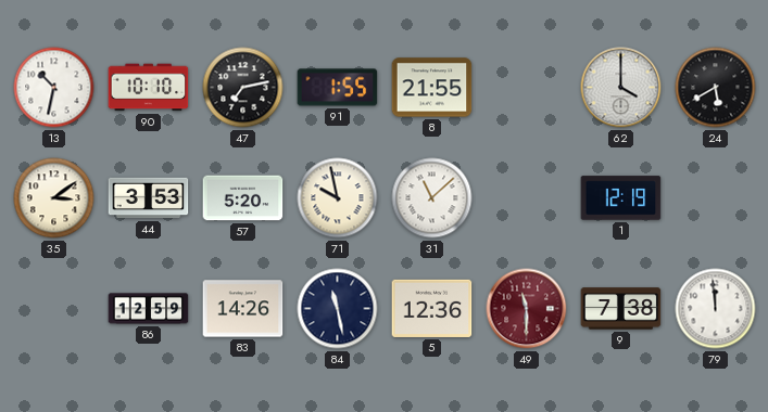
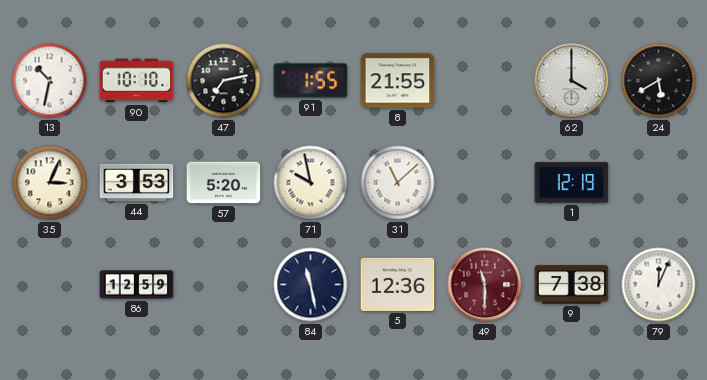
35: 3:09 -> 3:04
83: 14:26 -> none
79: 11:59 -> 12:04
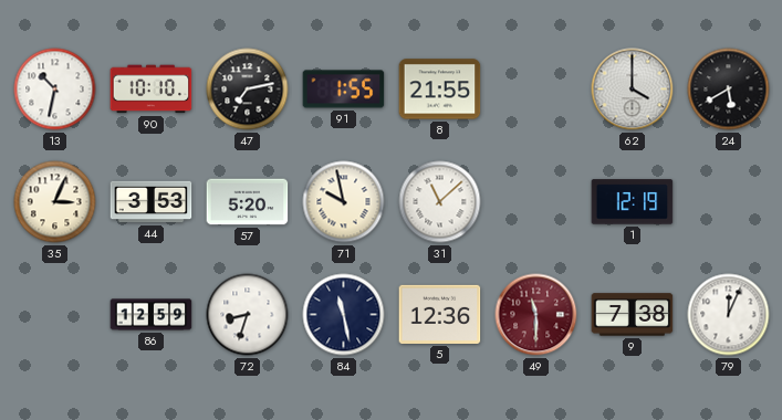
72: none -> 8:33
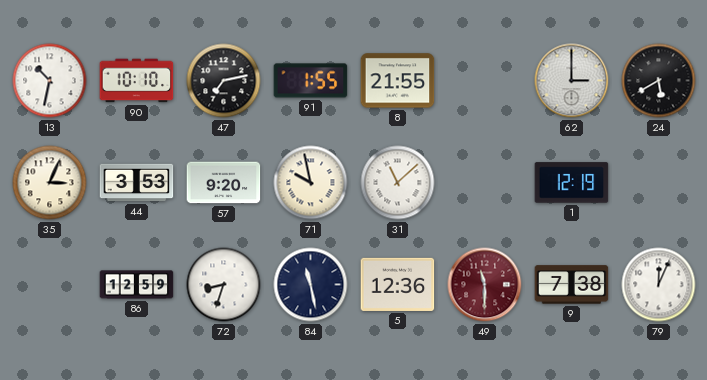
62: 4:00 -> 3:00
57: 5:20 -> 9:20
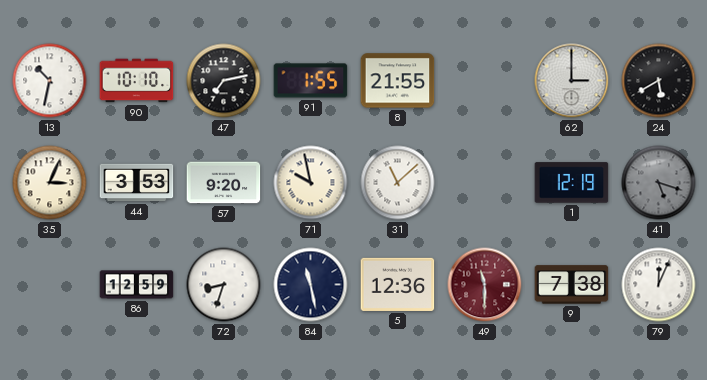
41: none -> 5:18
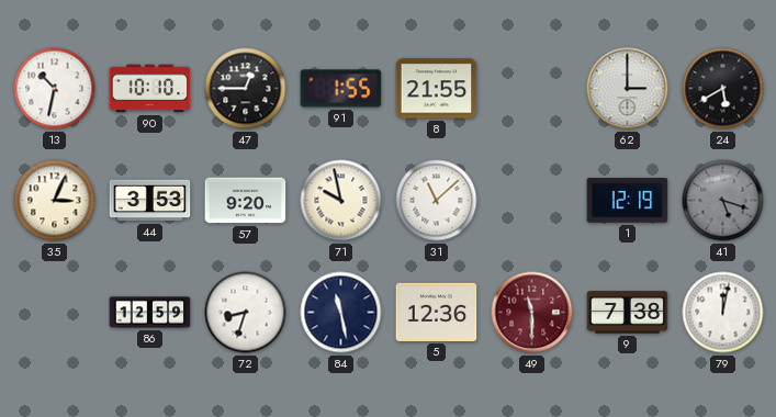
47: 7:13 -> 12:45
79: 12:04 -> 12:02
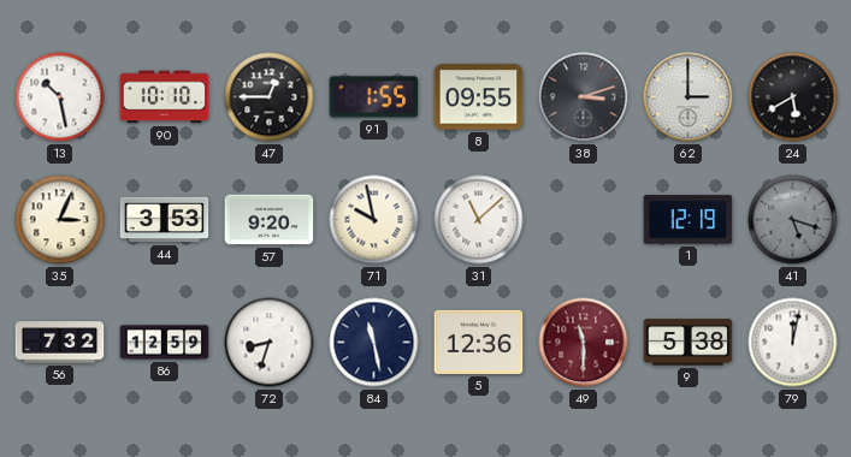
13: 10:32 -> 10:28
8: 21:55 -> 09:55
38: none -> 3:12
56: none -> 7:32
9: 7:38 -> 5:38
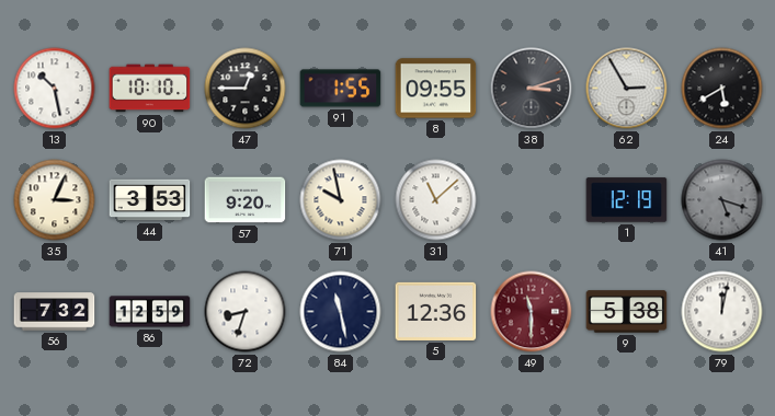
62: 3:00 -> 2:55
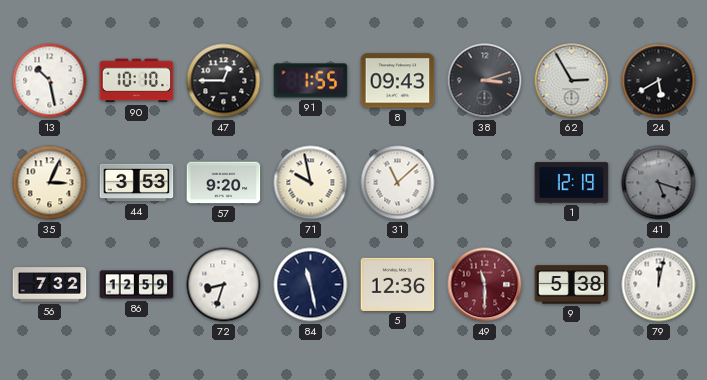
8: 09:55 -> 09:43
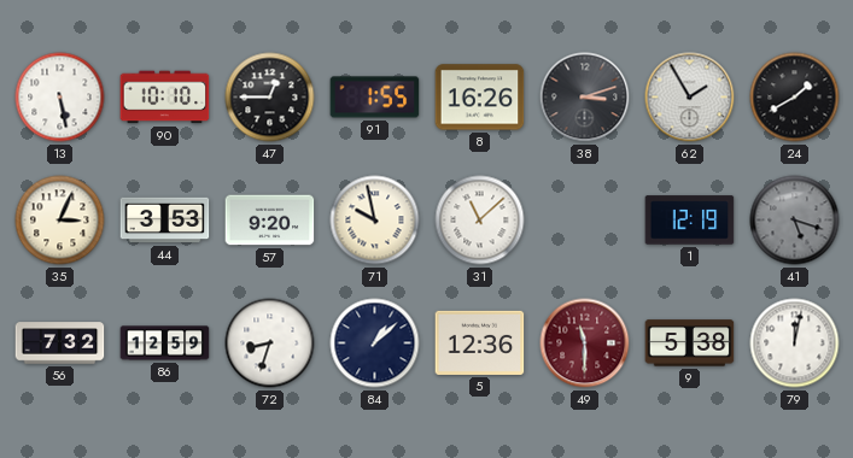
13: 10:28 -> 5:28
8: 09:43 -> 16:26
62: 2:55 -> 1:55
24: 5:40 -> 1:40
84: 11:28 -> 1:08
